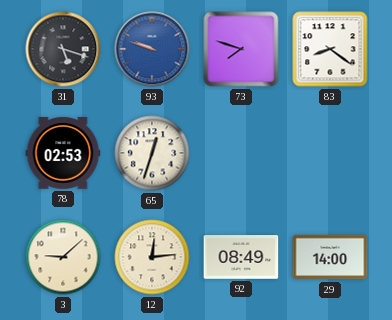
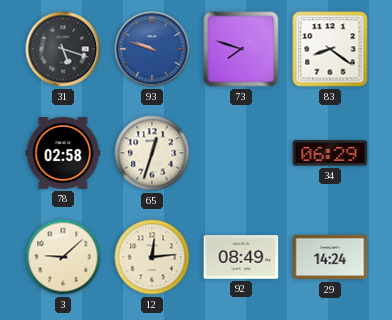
78: 02:53 -> 02:58
34: none -> 06:29
29: 14:00 -> 14:24
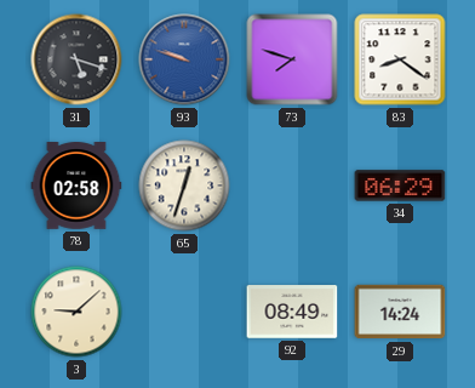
12: 12:14 -> none
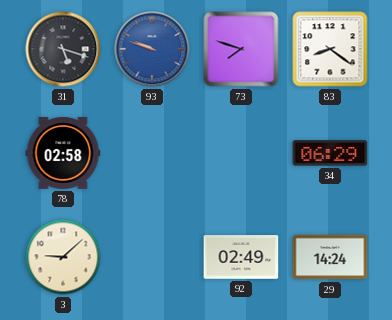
65: 12:33 -> none
92: 08:49 -> 02:49
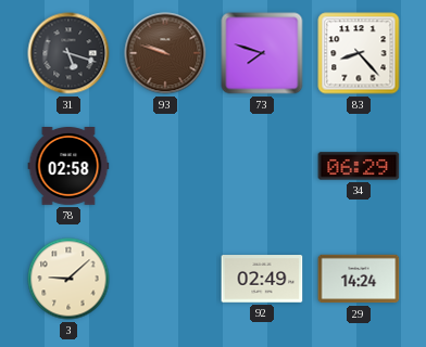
93 dial: blue -> brown
83: 8:21 -> 8:23
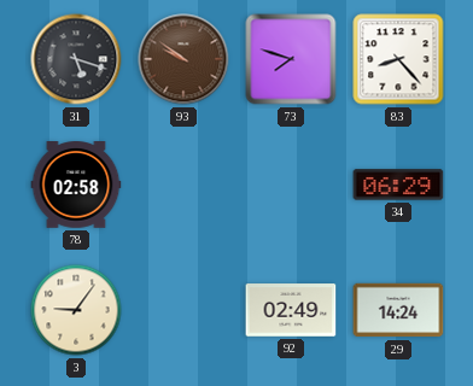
93: 9:48 -> 9:51
3: 9:08 -> 9:06
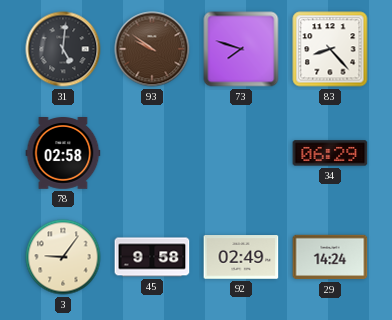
31: 5:18 -> 5:01
45: none -> 9:58
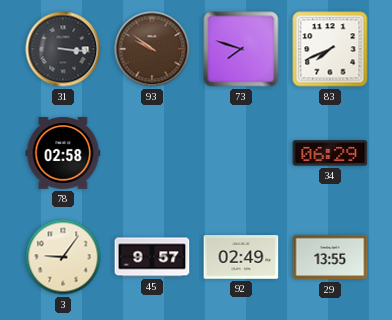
31: 5:01 -> 3:16
83: 8:23 -> 7:41
45: 9:58 -> 9:57
29: 14:24 -> 13:55
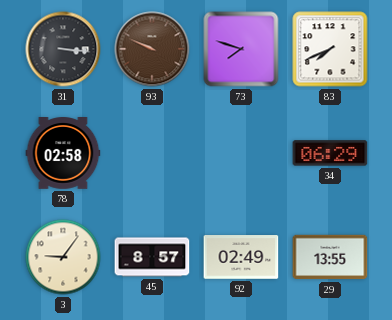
93: 9:51 -> 9:49
45: 9:57 -> 8:57
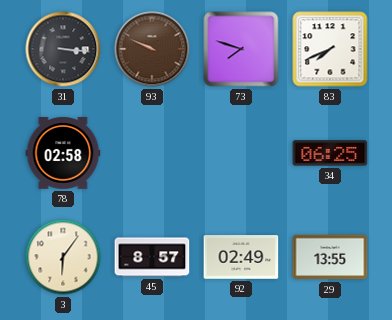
34: 06:29 -> 06:25
3: 9:06 -> 6:06
